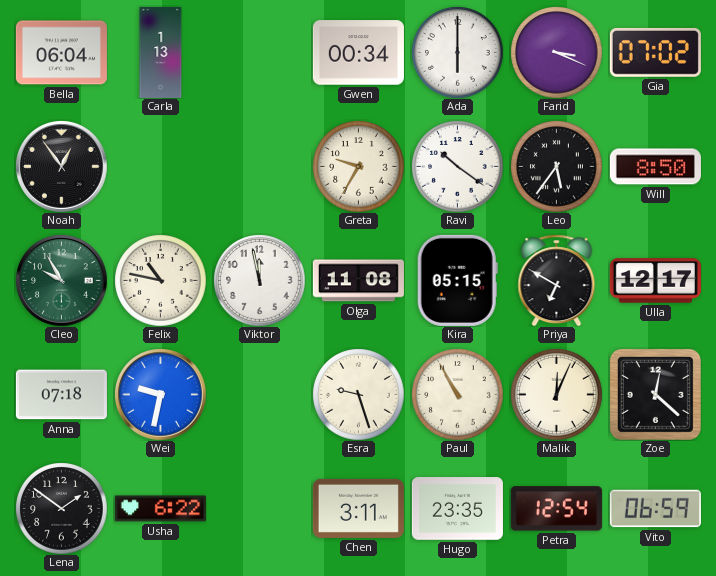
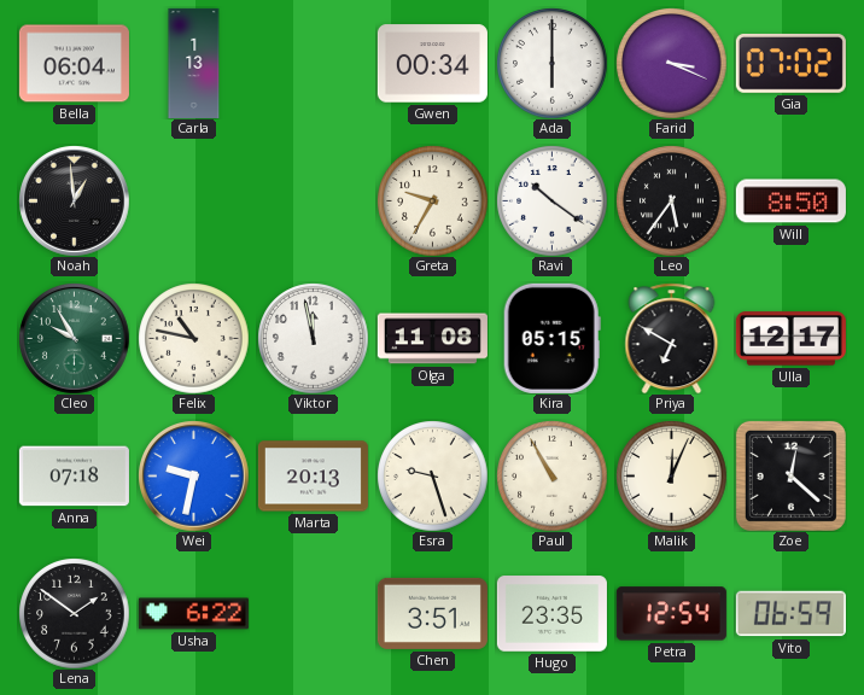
Noah: 12:54 -> 12:59
Marta: none -> 20:13
Chen: 3:11 -> 3:51
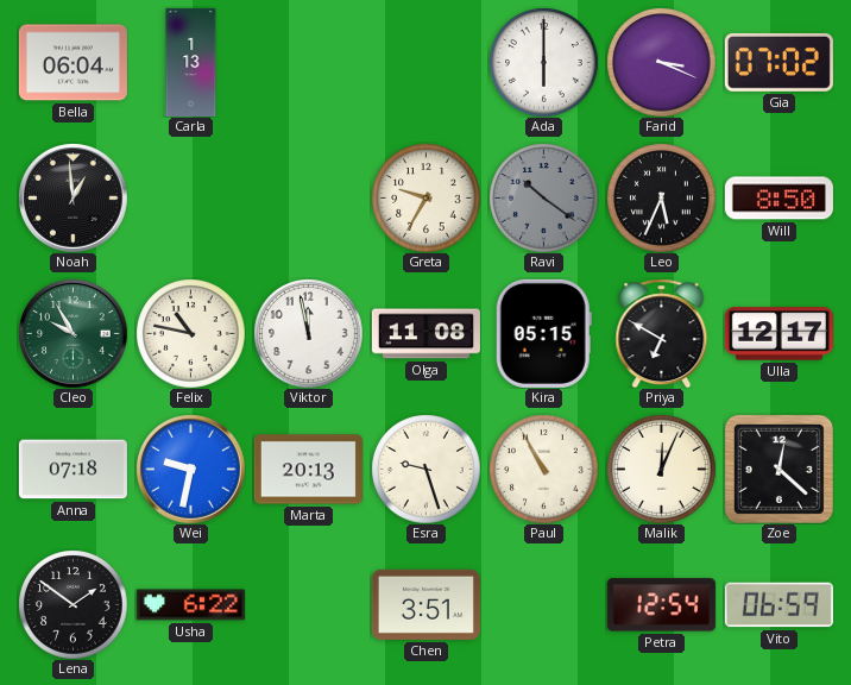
Gwen: 00:34 -> none
Ravi dial: white -> grey
Leo: 5:36 -> 5:34
Hugo: 23:35 -> none
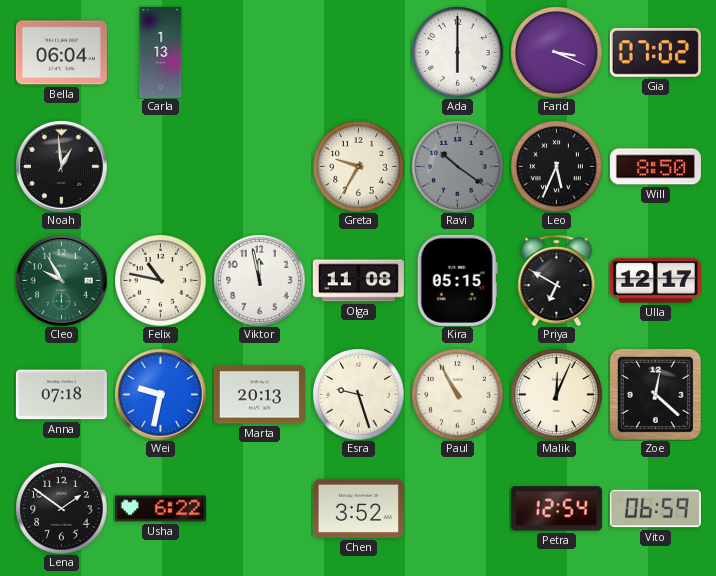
Chen: 3:51 -> 3:52
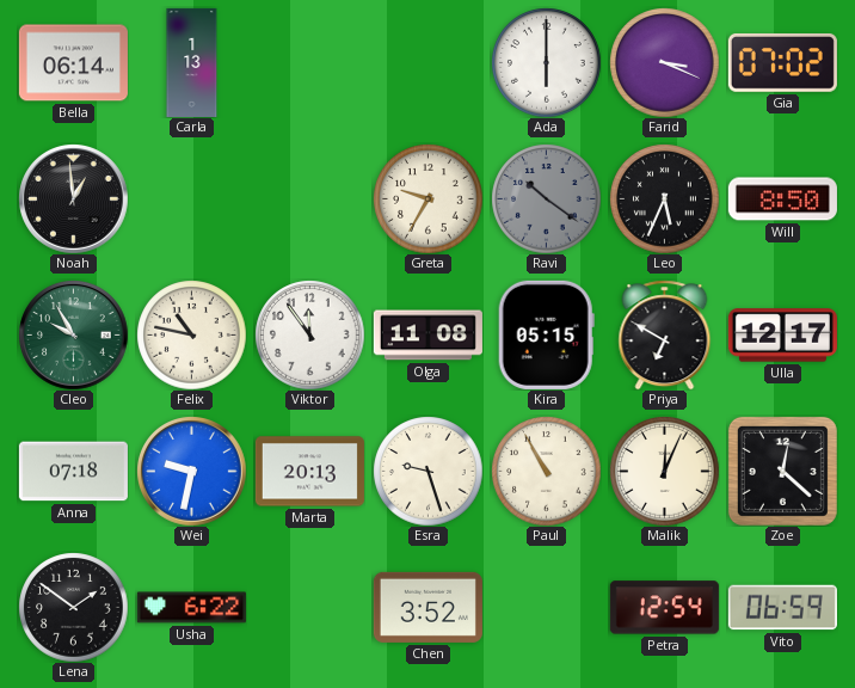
Bella: 06:04 -> 06:14
Viktor: 11:58 -> 11:54
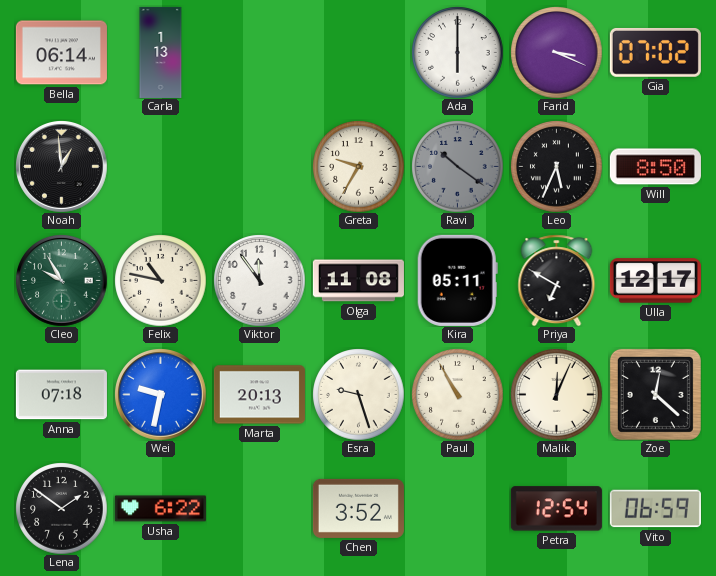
Kira: 05:15 -> 05:11
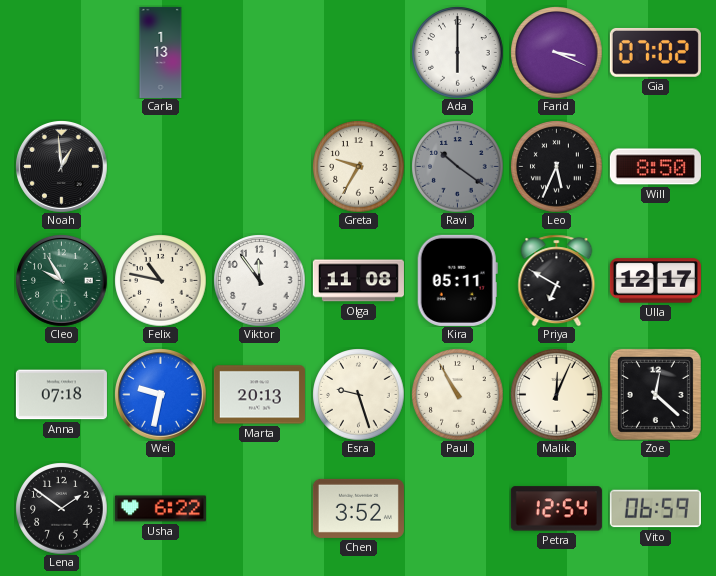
Bella: 06:14 -> none
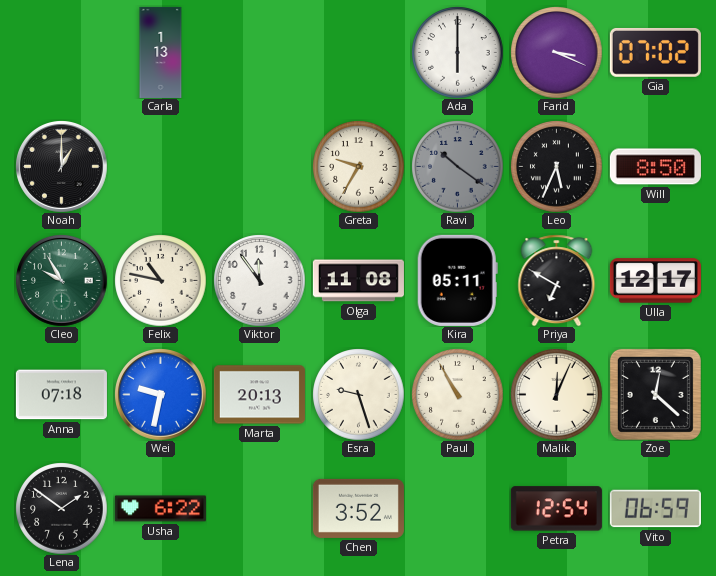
Noah: 12:59 -> 1:00
